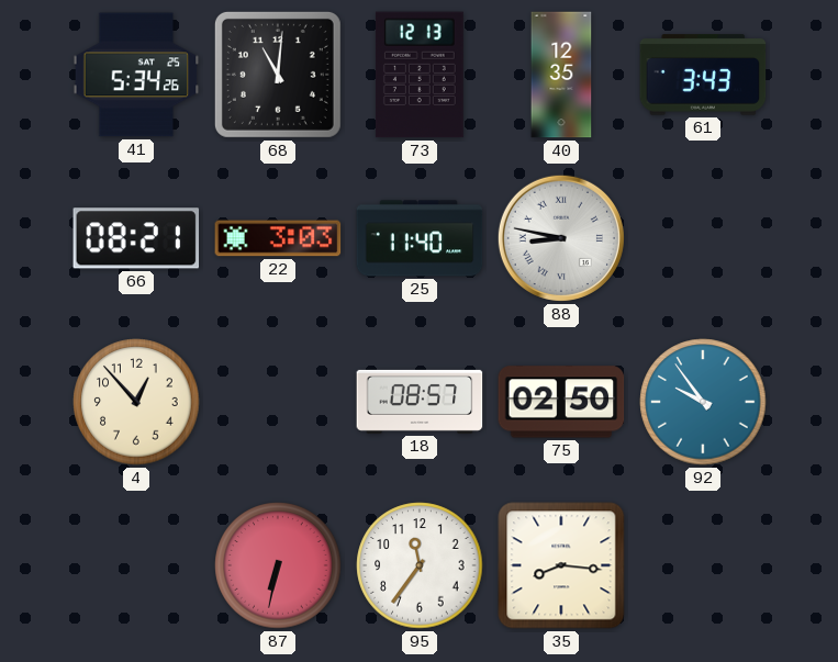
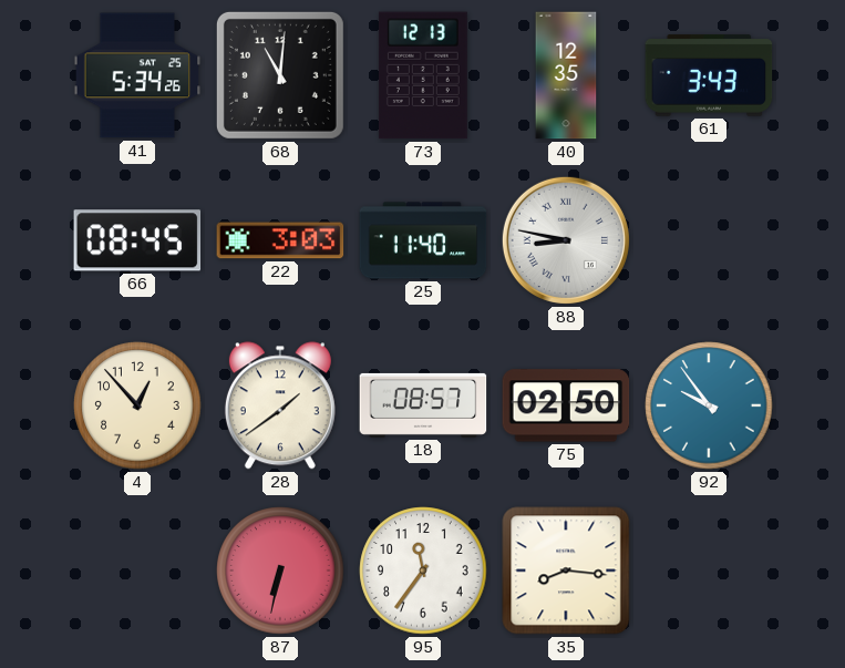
66: 08:21 -> 08:45
28: none -> 1:39
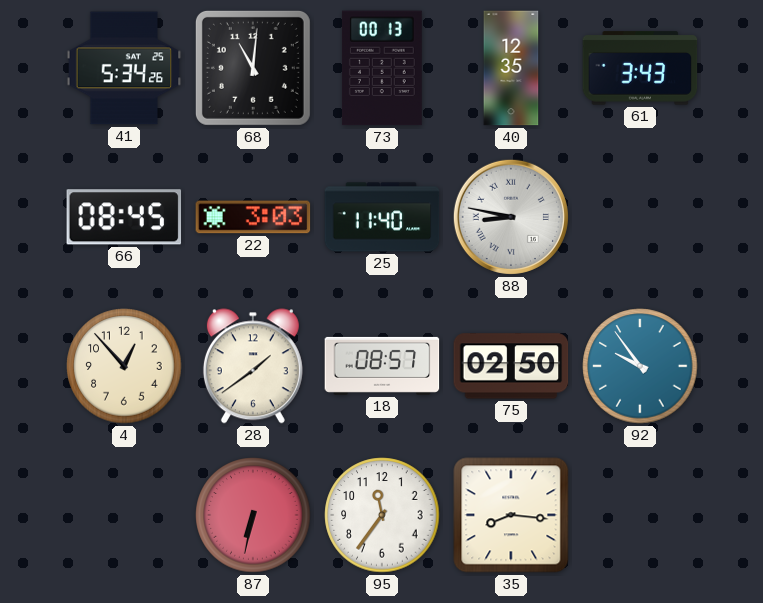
73: 12:13 -> 00:13
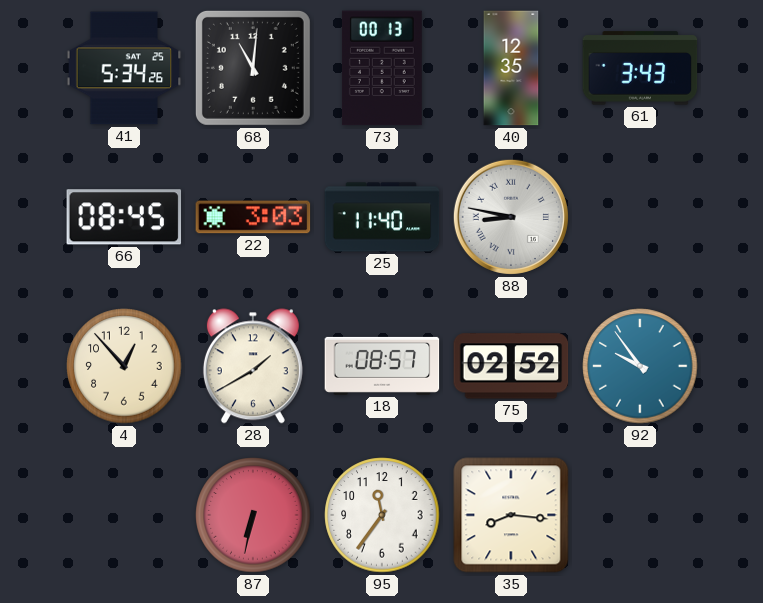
28: 1:39 -> 1:40
75: 02:50 -> 02:52
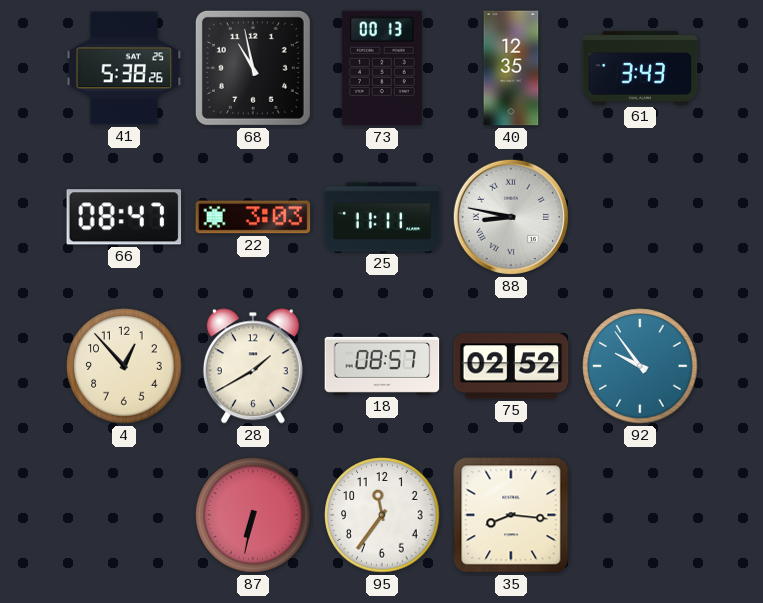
41: 5:34 -> 5:38
68: 11:01 -> 10:58
66: 08:45 -> 08:47
25: 11:40 -> 11:11
